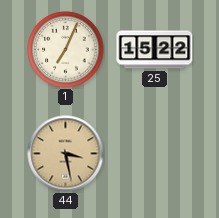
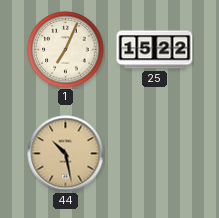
44: 3:28 -> 10:28
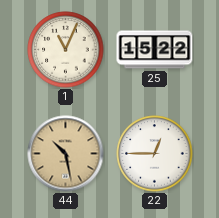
1: 7:04 -> 11:04
22: none -> 12:45
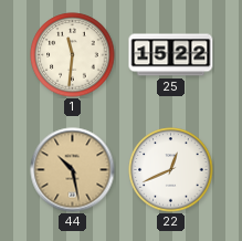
1: 11:04 -> 11:31
22: 12:45 -> 12:41
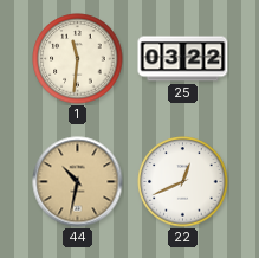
25: 15:22 -> 03:22
44: 10:28 -> 10:32
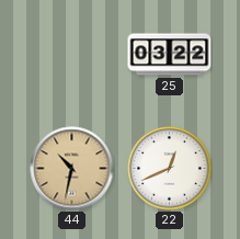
1: 11:31 -> none
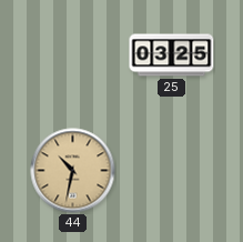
25: 03:22 -> 03:25
22: 12:41 -> none
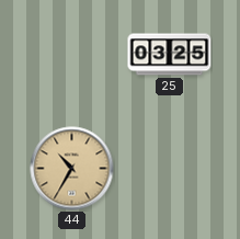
44: 10:32 -> 10:35
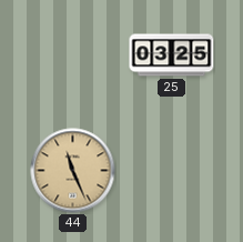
44: 10:35 -> 11:26
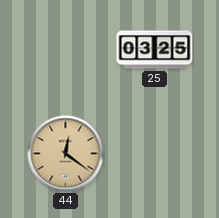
44: 11:26 -> 12:21
